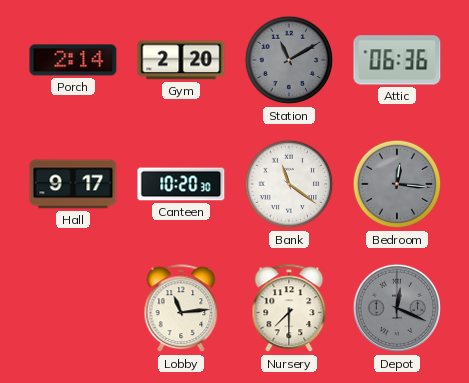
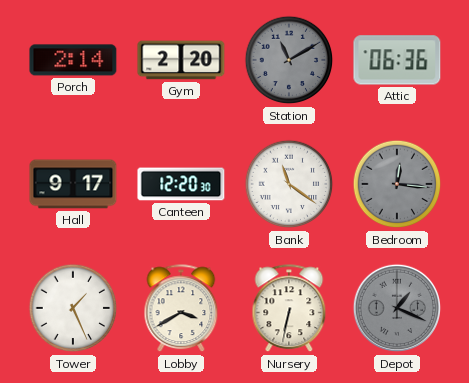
Canteen: 10:20 -> 12:20
Tower: none -> 1:26
Lobby: 11:14 -> 3:40
Nursery: 7:30 -> 6:32
Depot: 12:19 -> 1:19
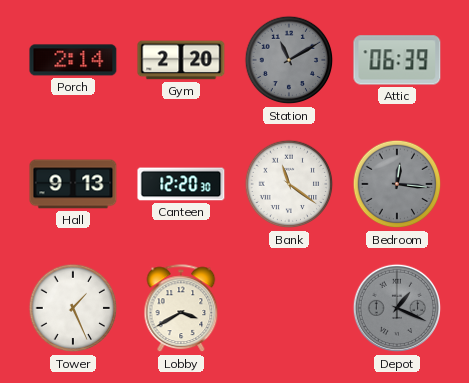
Attic: 06:36 -> 06:39
Hall: 9:17 -> 9:13
Nursery: 6:32 -> none
